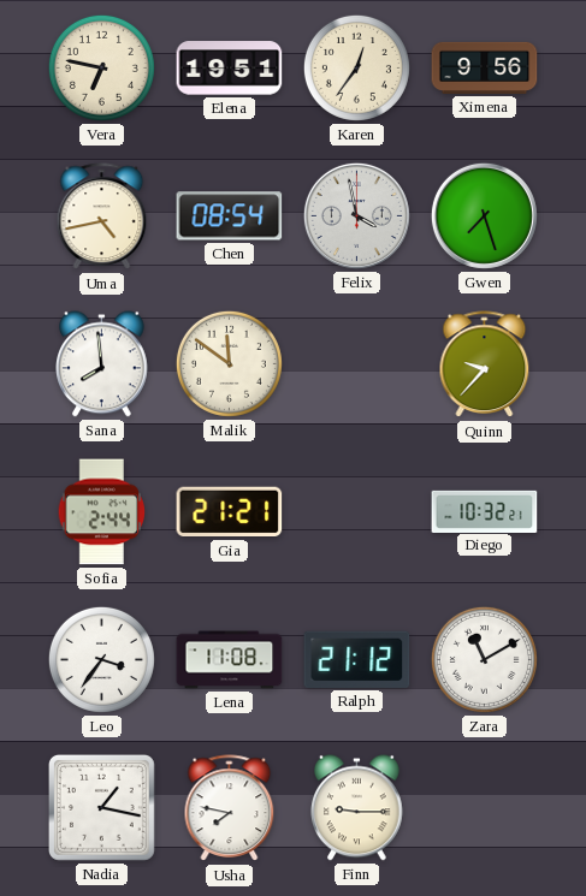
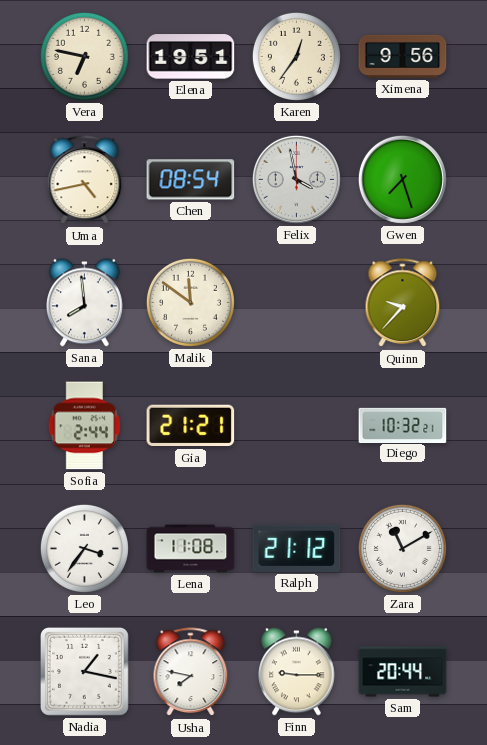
Sam: none -> 20:44
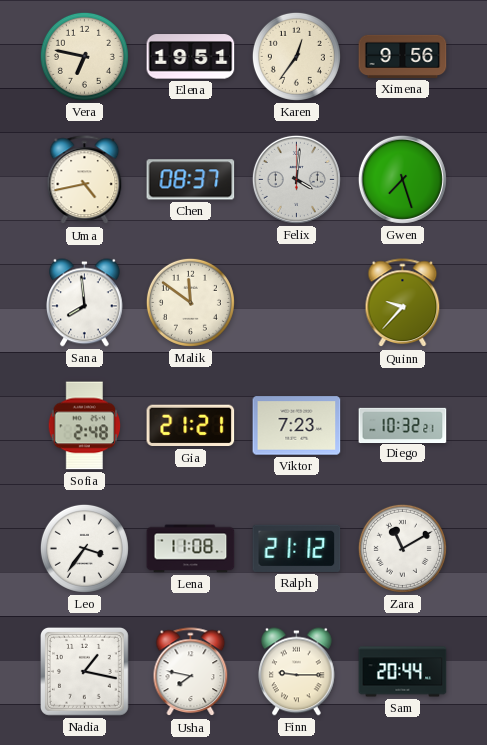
Chen: 08:54 -> 08:37
Felix: 3:58 -> 4:01
Sofia: 2:44 -> 2:48
Viktor: none -> 7:23
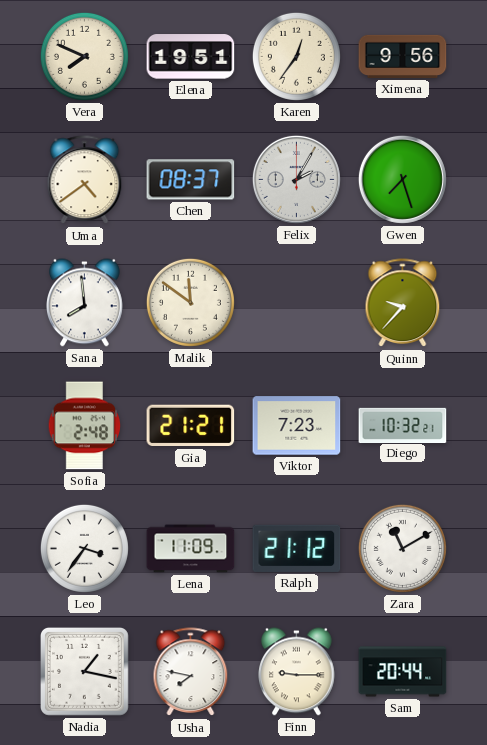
Vera: 6:47 -> 7:49
Uma: 4:43 -> 4:39
Felix: 4:01 -> 2:05
Lena: 11:08 -> 11:09
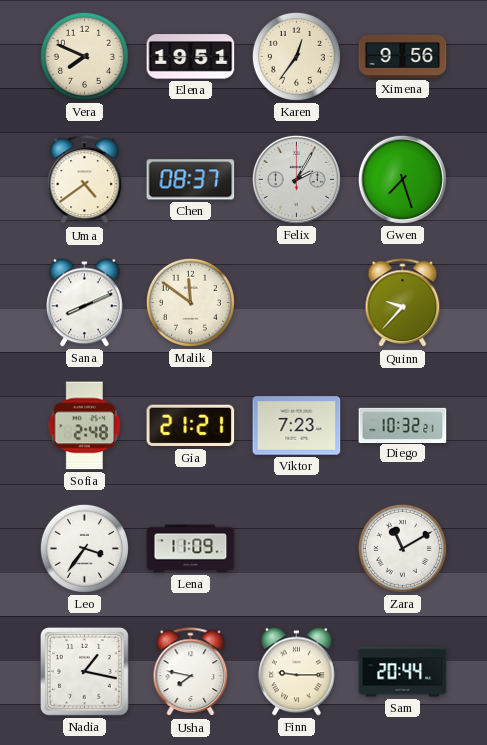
Sana: 7:59 -> 8:11
Ralph: 21:12 -> none
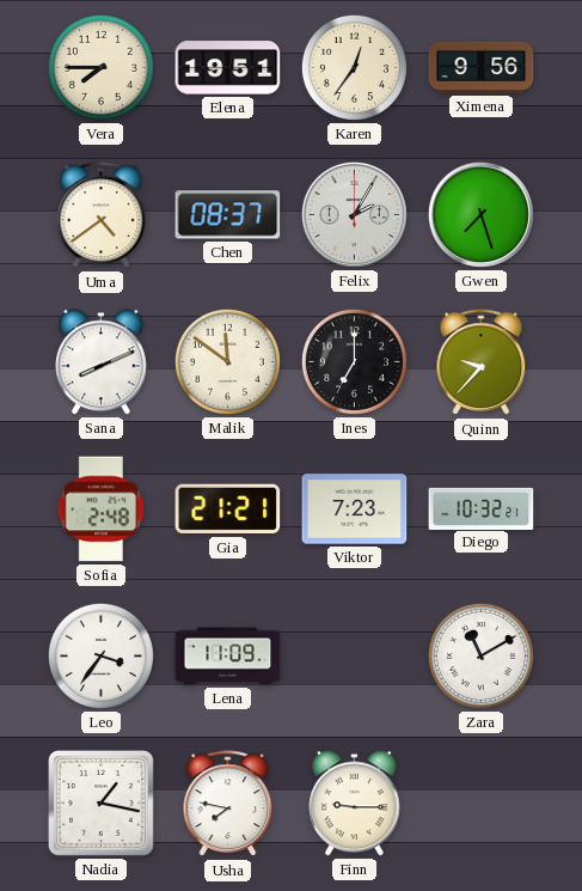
Vera: 7:49 -> 7:45
Ines: none -> 7:00
Sam: 20:44 -> none
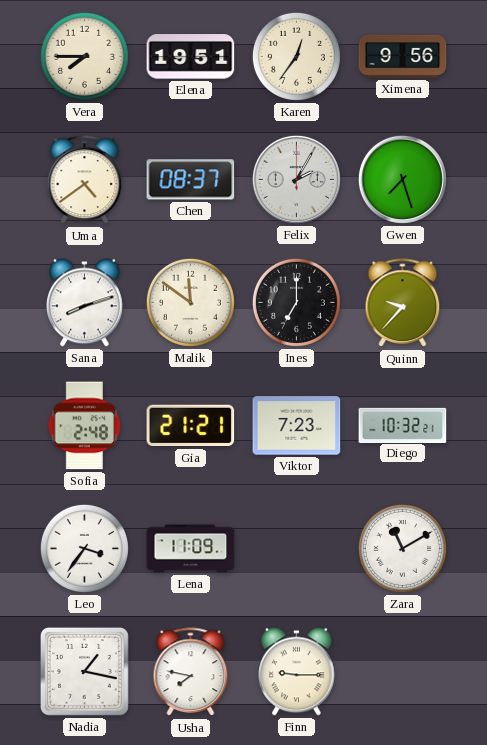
Sana: 8:11 -> 8:12
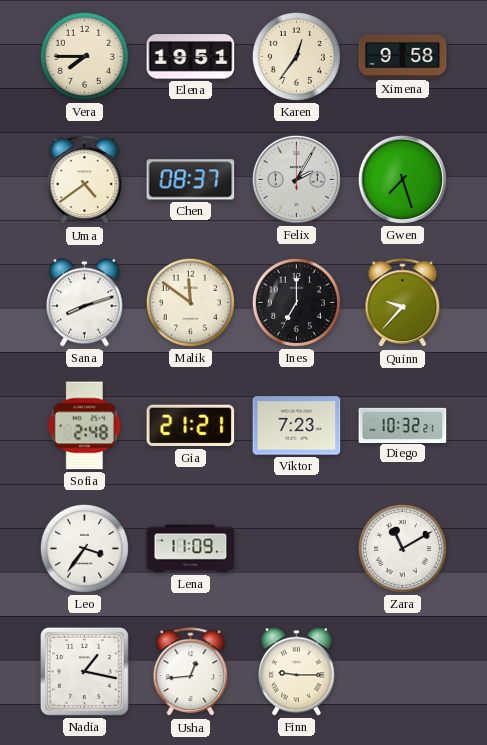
Ximena: 9:56 -> 9:58
Usha: 7:47 -> 12:44
